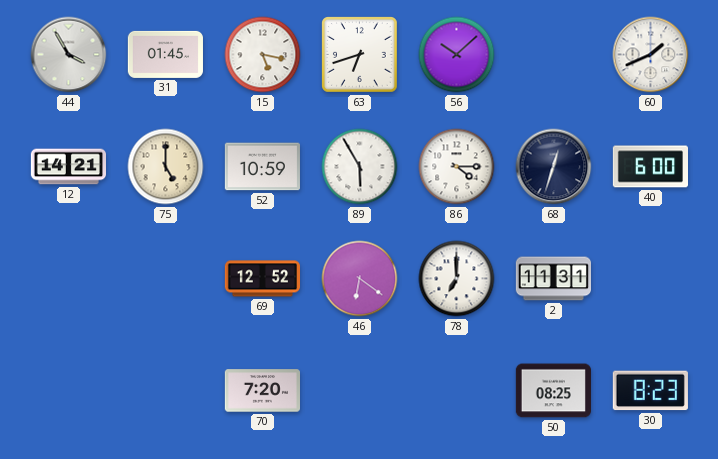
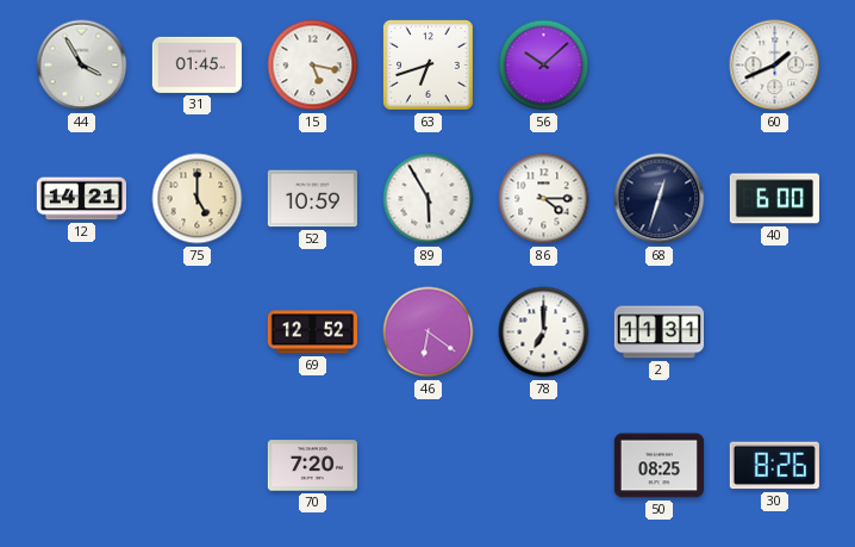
30: 8:23 -> 8:26
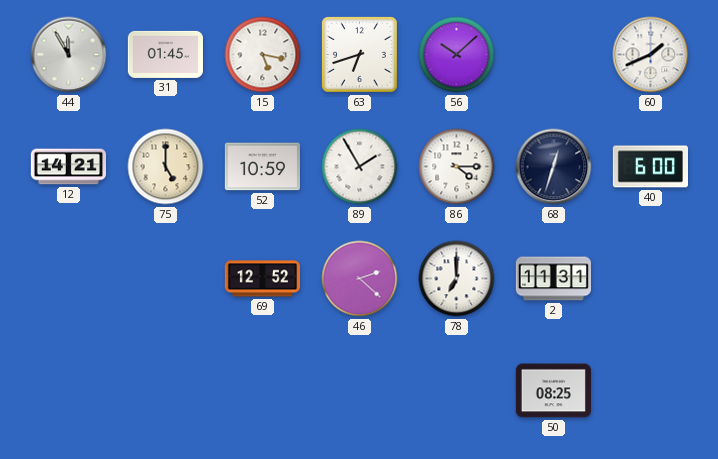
44: 3:55 -> 11:55
89: 5:55 -> 1:55
46: 6:21 -> 2:22
70: 7:20 -> none
30: 8:26 -> none
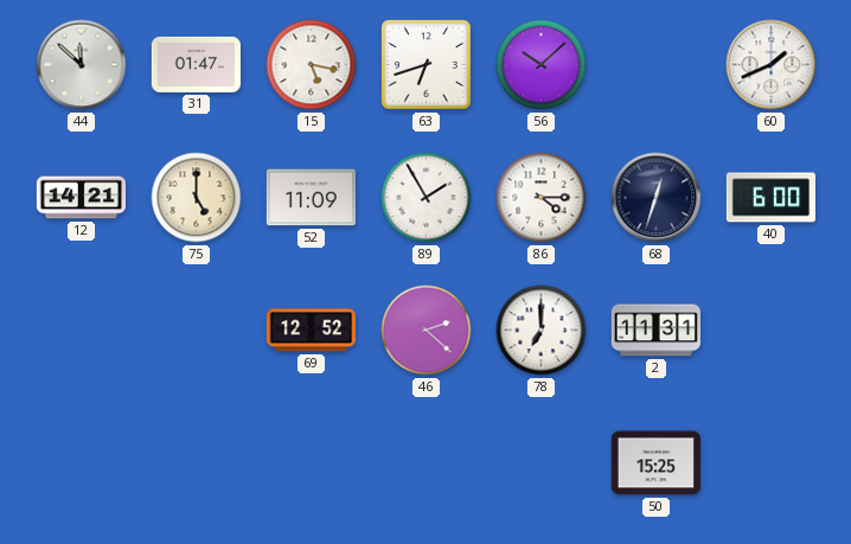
44: 11:55 -> 11:52
31: 01:45 -> 01:47
52: 10:59 -> 11:09
50: 08:25 -> 15:25
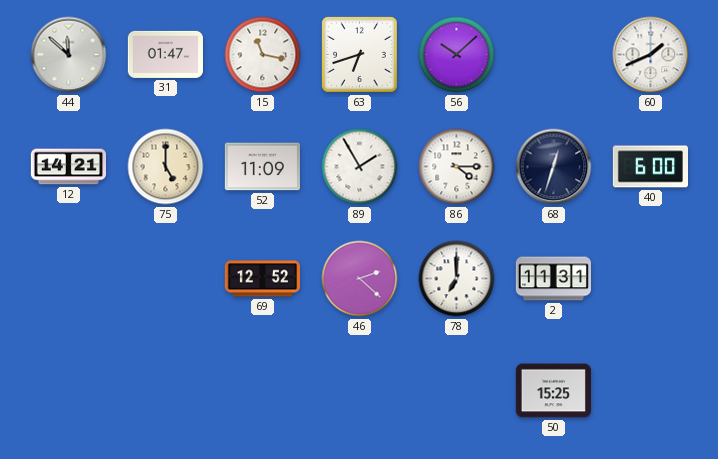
15: 5:17 -> 11:17
